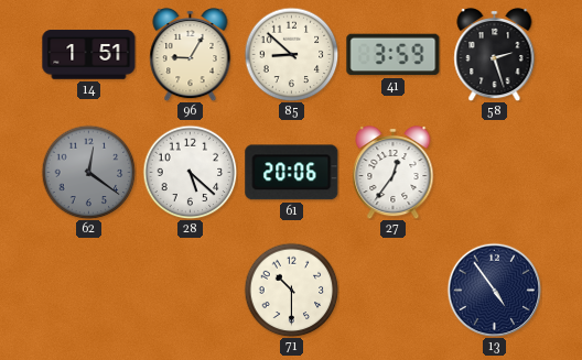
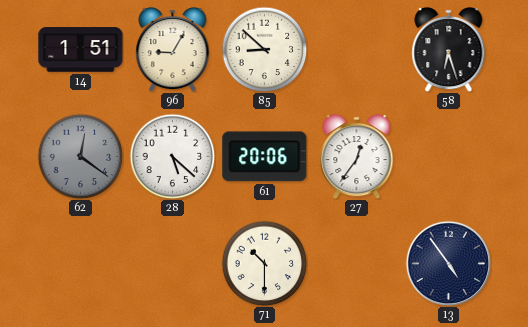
41: 3:59 -> none
58: 2:27 -> 6:27
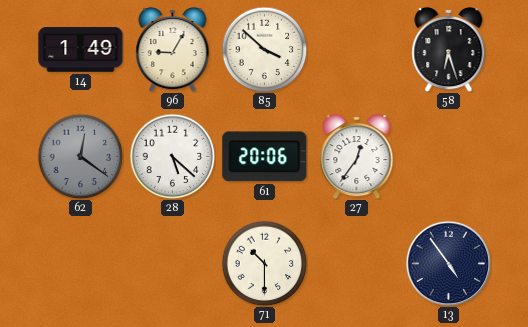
14: 1:51 -> 1:49
85: 8:52 -> 3:52
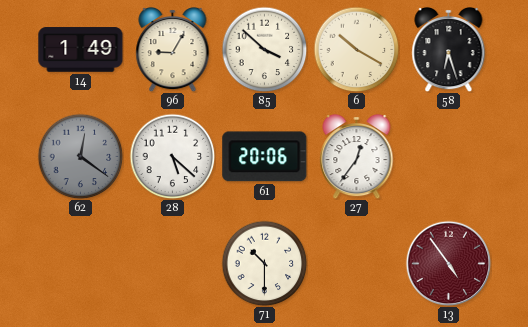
6: none -> 10:20
13 dial: navy -> burgundy
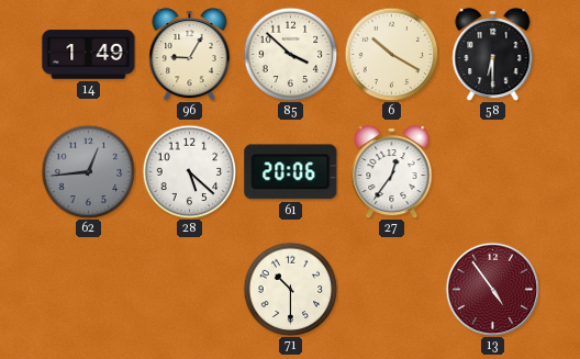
58: 6:27 -> 6:30
62: 12:21 -> 12:44
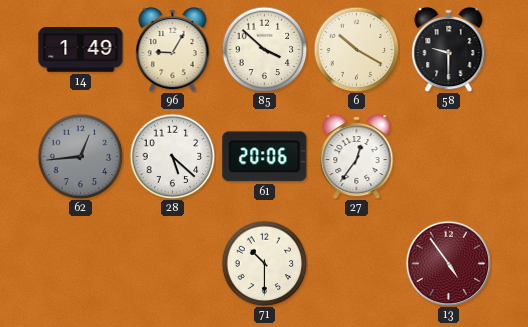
58: 6:30 -> 9:30
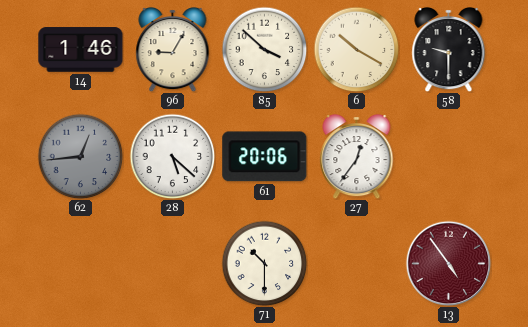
14: 1:49 -> 1:46
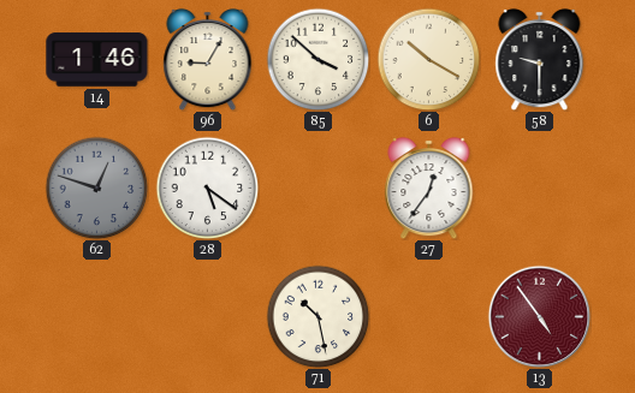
62: 12:44 -> 12:48
28: 5:22 -> 5:21
61: 20:06 -> none
71: 10:30 -> 10:28
